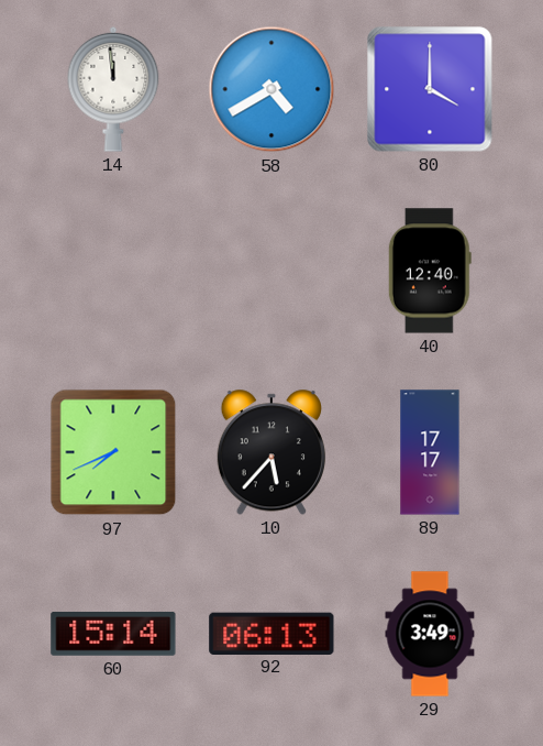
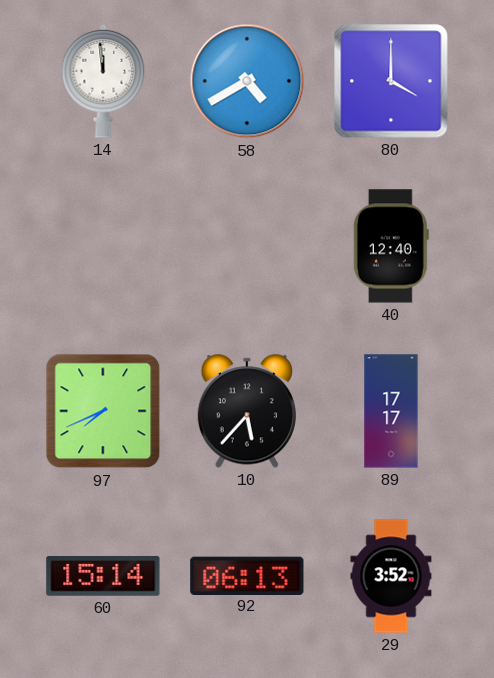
29: 3:49 -> 3:52
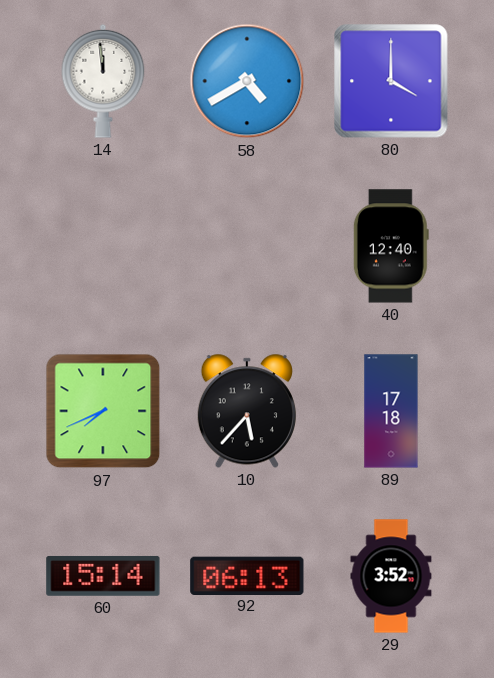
89: 17:17 -> 17:18
